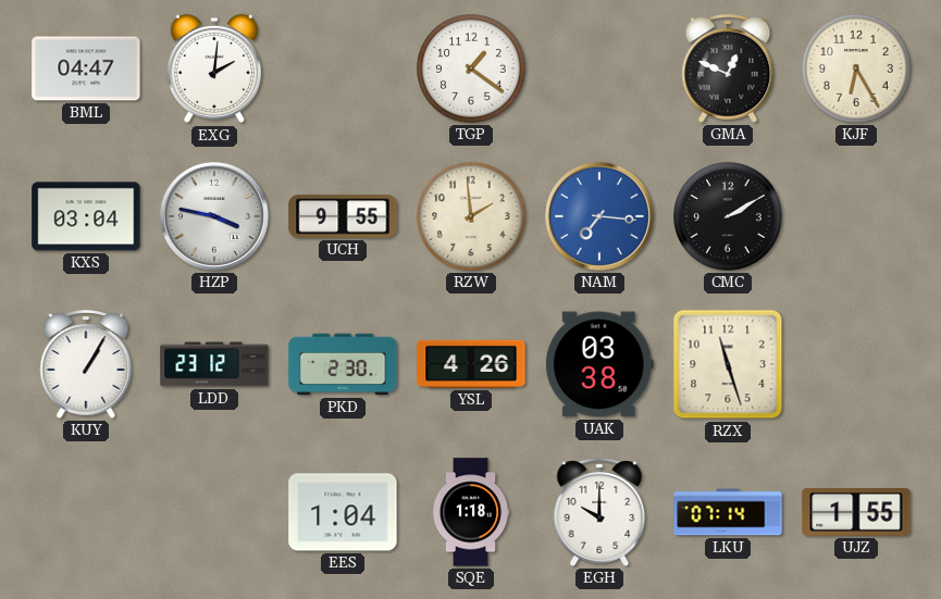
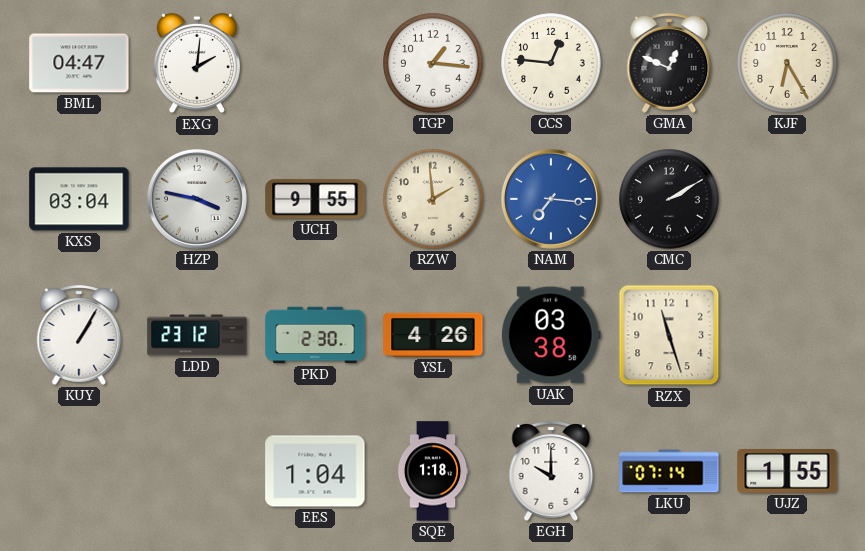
TGP: 1:21 -> 1:16
CCS: none -> 12:46
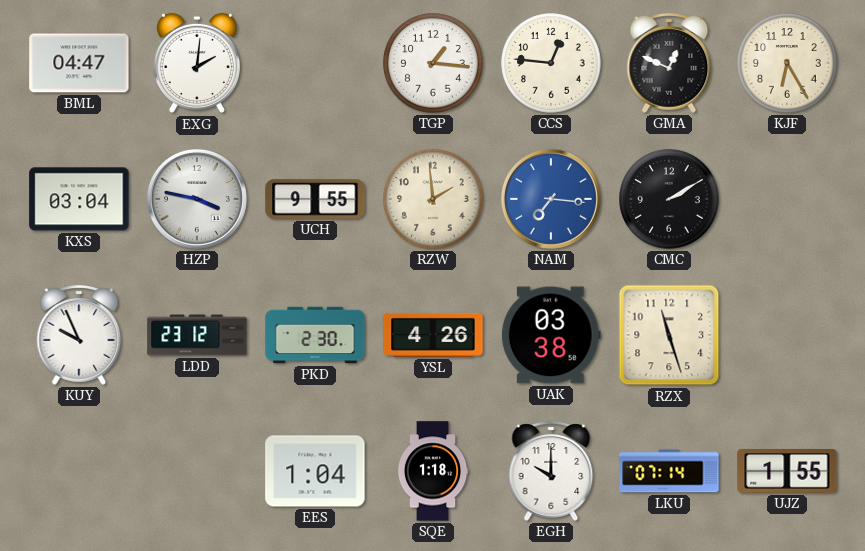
KUY: 1:05 -> 9:56
